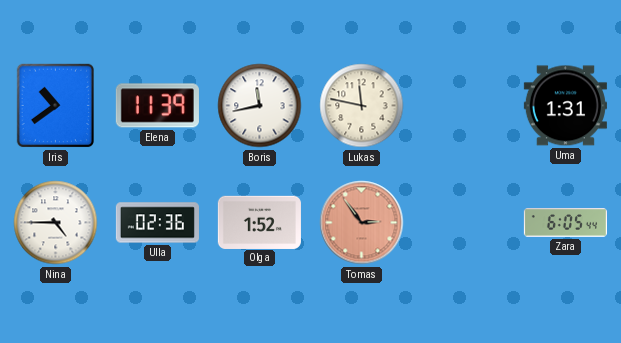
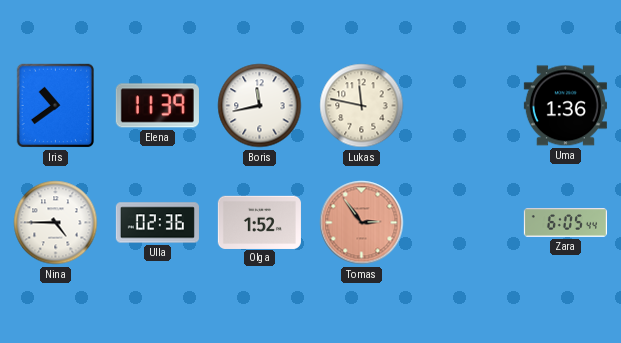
Uma: 1:31 -> 1:36
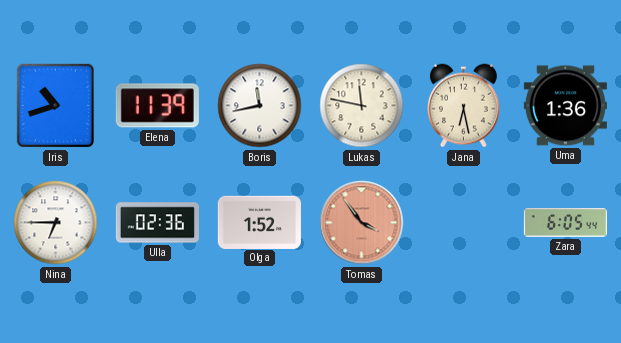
Iris: 10:39 -> 10:42
Jana: none -> 6:28
Nina: 4:45 -> 6:45
Tomas: 2:54 -> 3:54
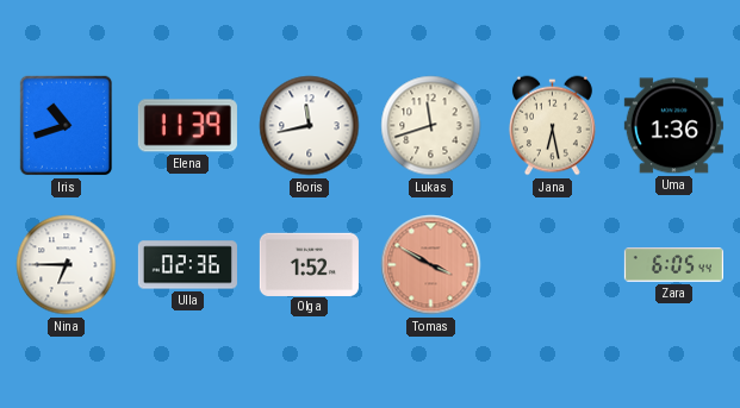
Lukas: 11:47 -> 11:42
Tomas: 3:54 -> 3:50
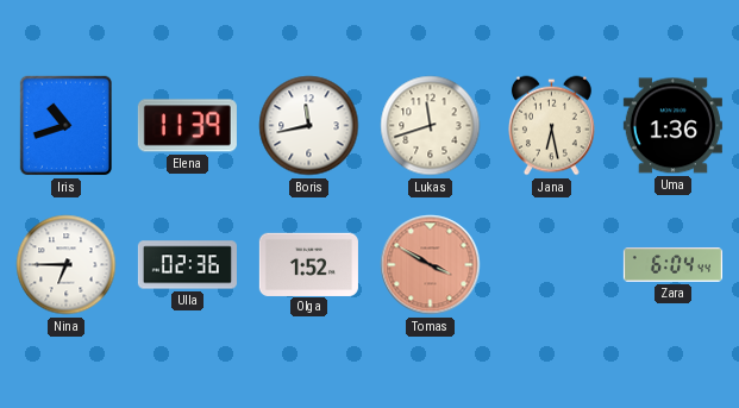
Zara: 6:05 -> 6:04
